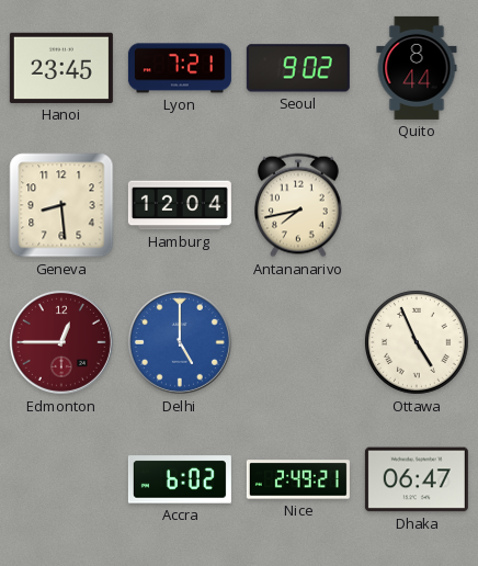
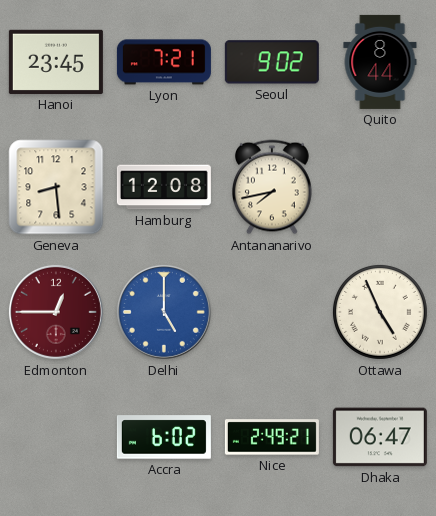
Hamburg: 12:04 -> 12:08
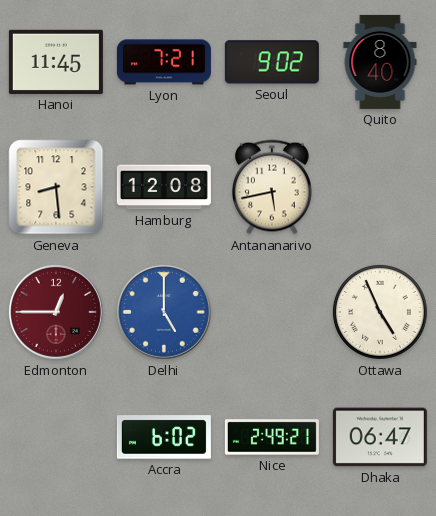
Hanoi: 23:45 -> 11:45
Quito: 8:44 -> 8:40
Antananarivo: 7:43 -> 5:43
